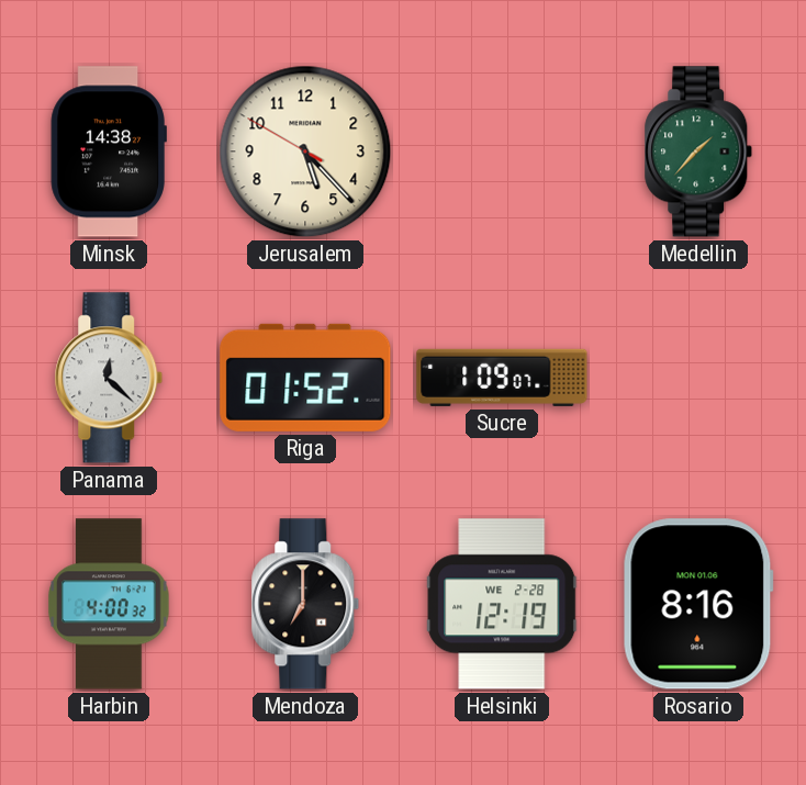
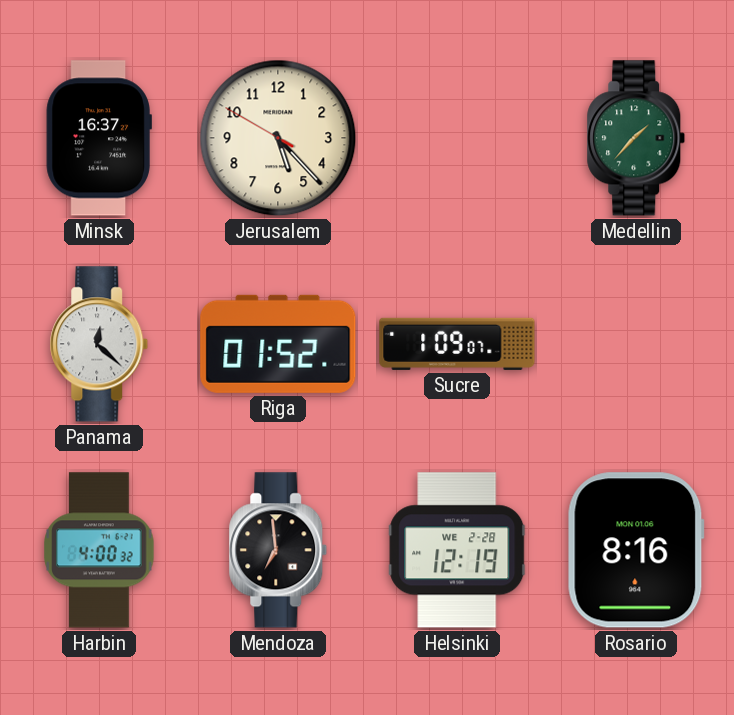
Minsk: 14:38 -> 16:37
Mendoza: 7:00 -> 6:59
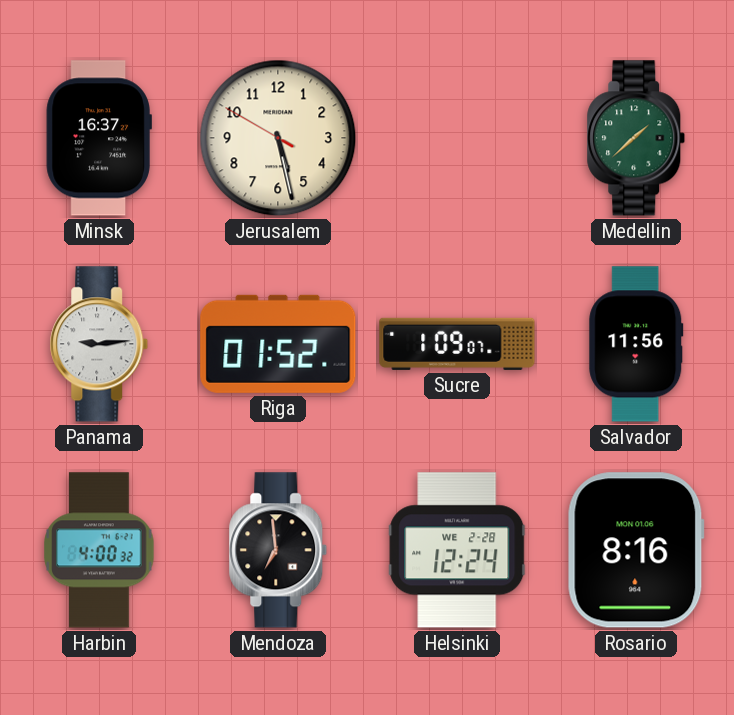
Jerusalem: 5:22 -> 5:27
Medellin: 1:37 -> 1:38
Panama: 12:22 -> 9:14
Salvador: none -> 11:56
Helsinki: 12:19 -> 12:24
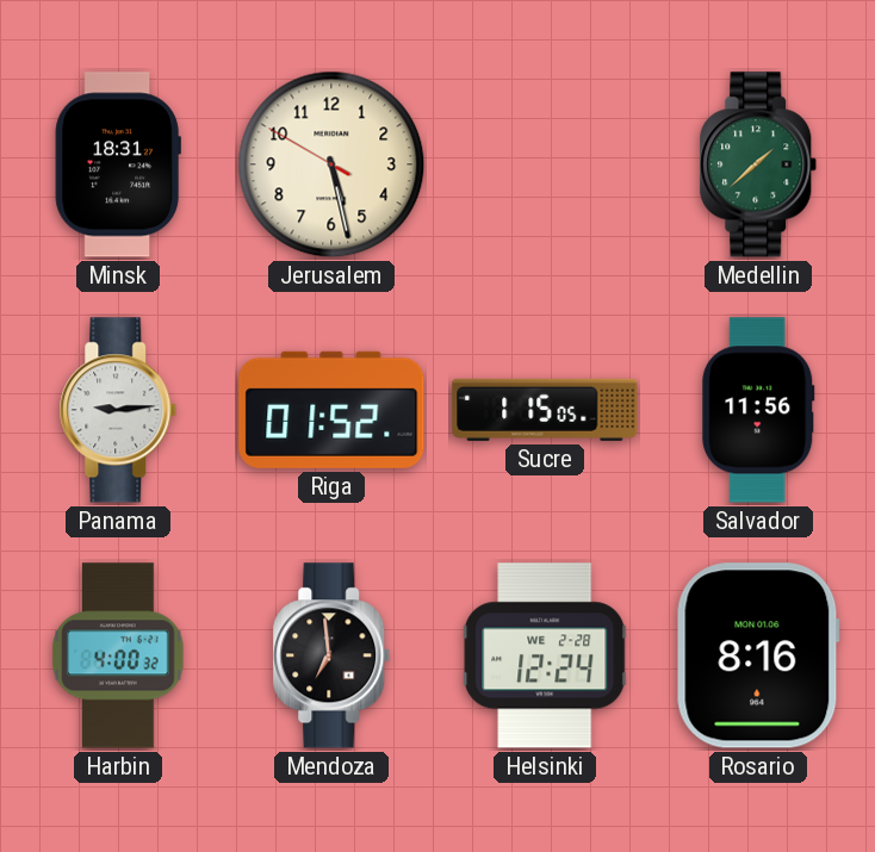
Minsk: 16:37 -> 18:31
Sucre: 1:09 -> 1:15
